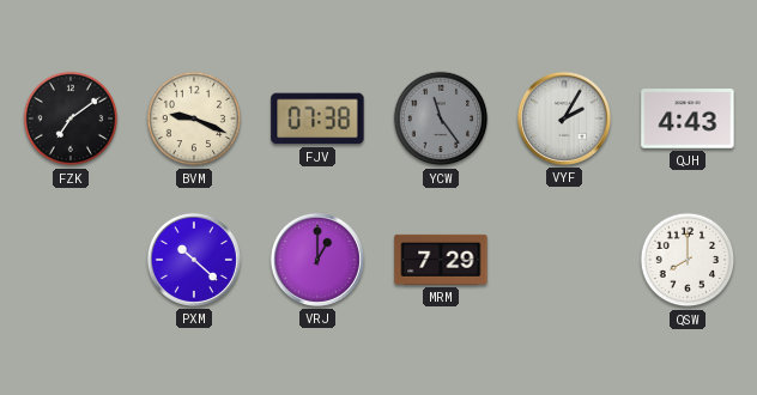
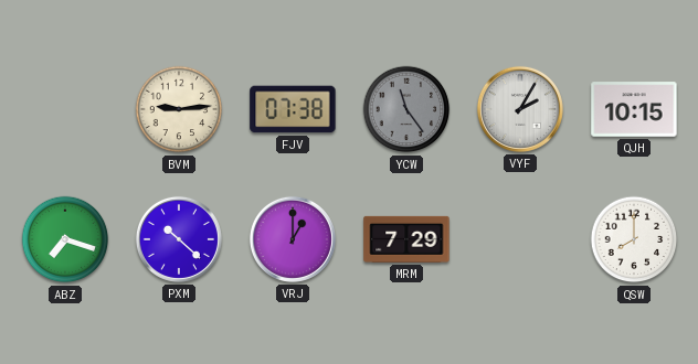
FZK: 7:09 -> none
BVM: 9:19 -> 9:14
QJH: 4:43 -> 10:15
ABZ: none -> 7:18
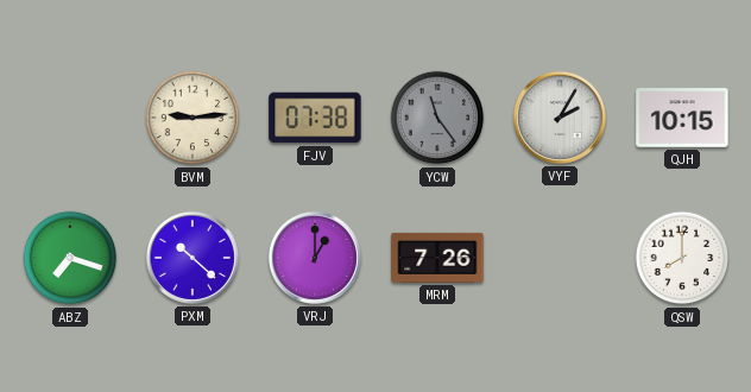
MRM: 7:29 -> 7:26
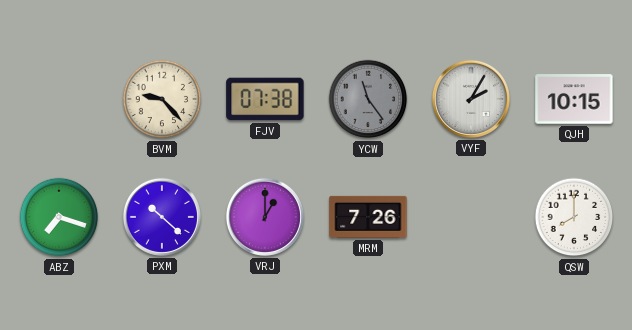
BVM: 9:14 -> 9:23
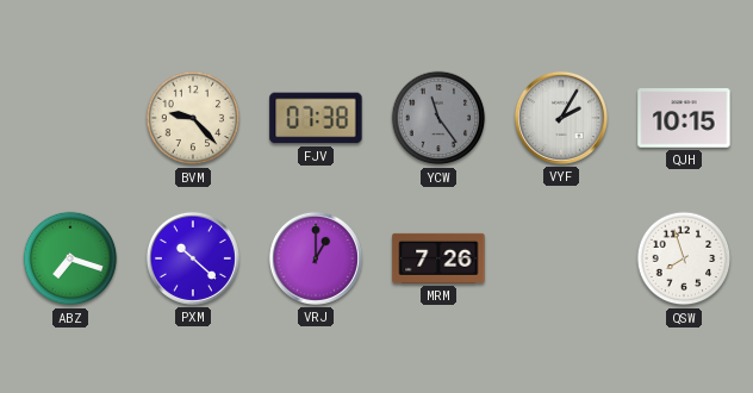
QSW: 8:00 -> 7:57
